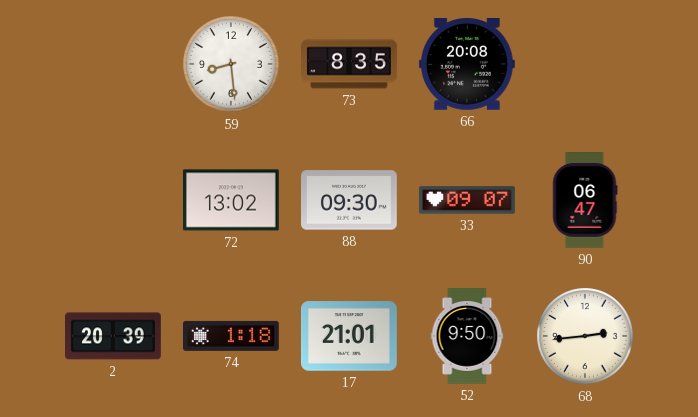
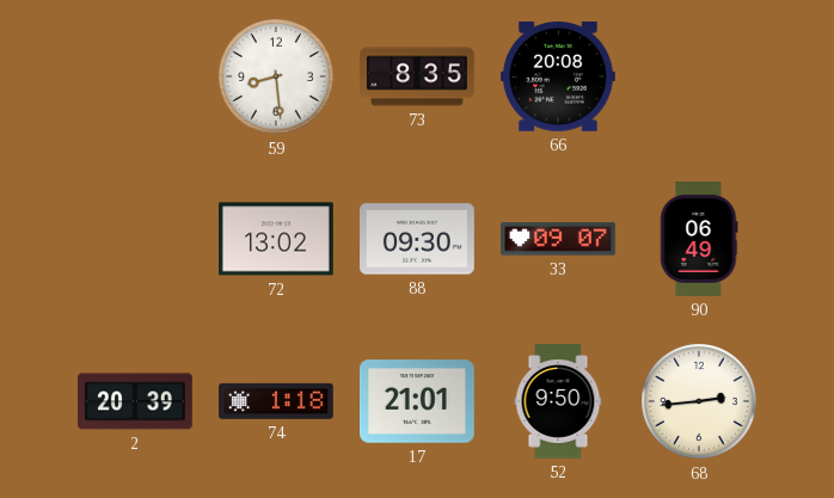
90: 06:47 -> 06:49
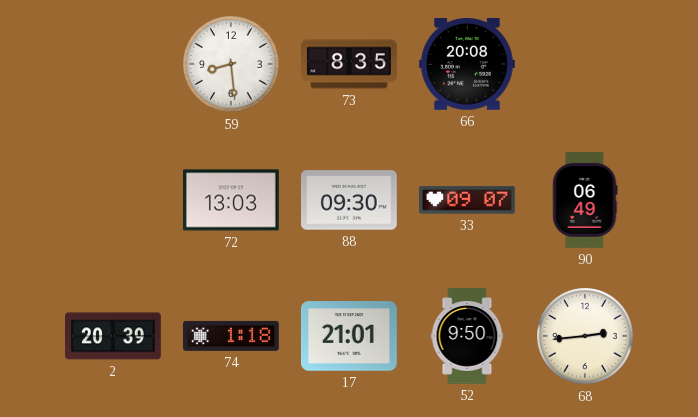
72: 13:02 -> 13:03
